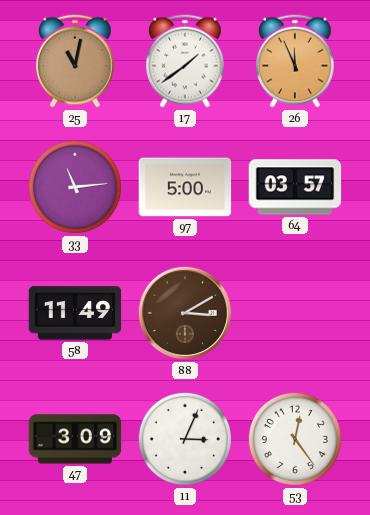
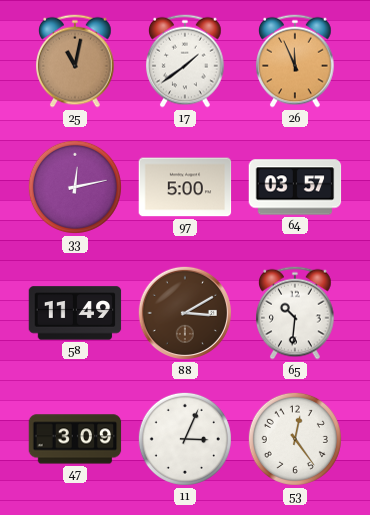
33: 11:14 -> 12:13
65: none -> 10:31
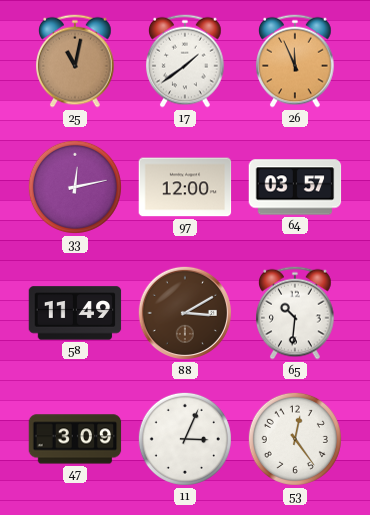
97: 5:00 -> 12:00
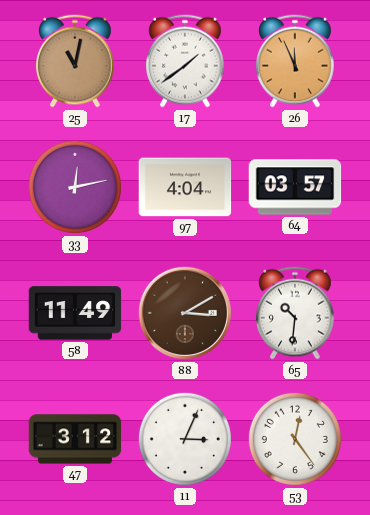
97: 12:00 -> 4:04
47: 3:09 -> 3:12
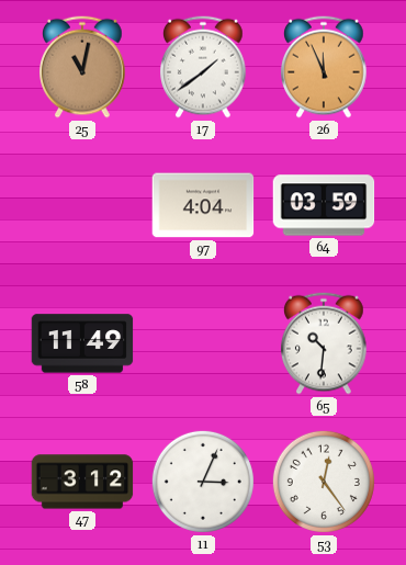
33: 12:13 -> none
64: 03:57 -> 03:59
88: 3:10 -> none
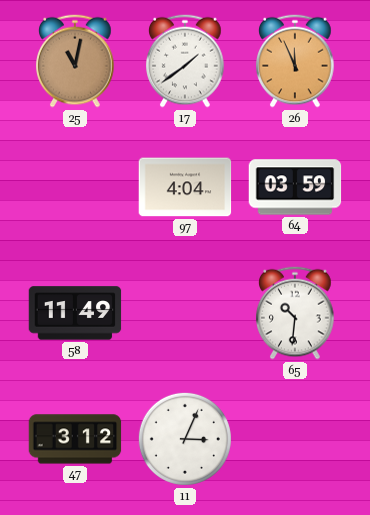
53: 12:24 -> none
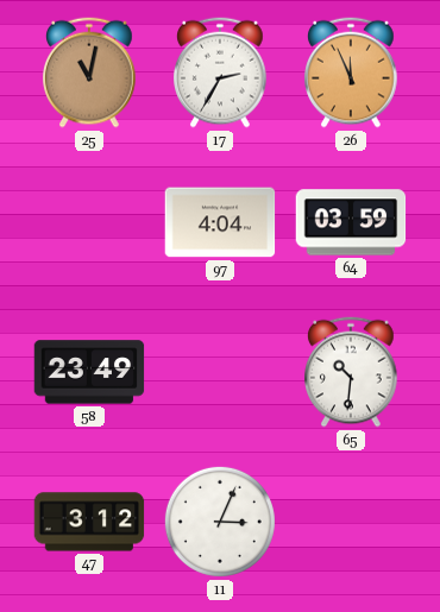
17: 1:39 -> 2:35
58: 11:49 -> 23:49
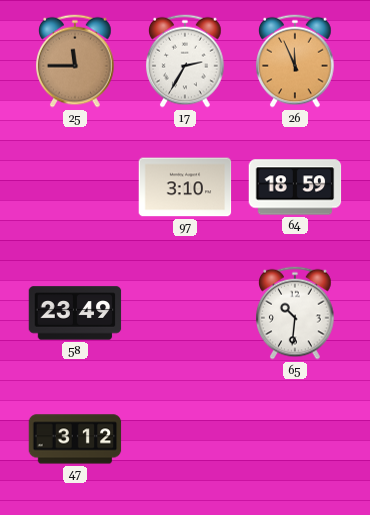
25: 11:02 -> 11:45
97: 4:04 -> 3:10
64: 03:59 -> 18:59
11: 3:04 -> none
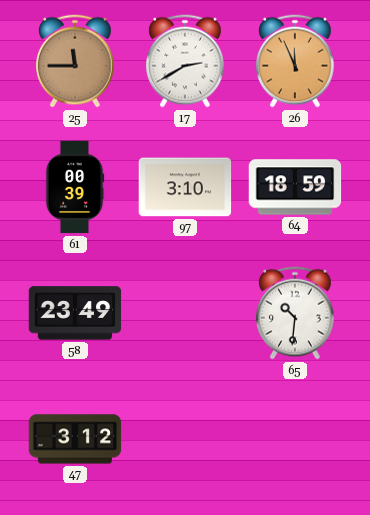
17: 2:35 -> 2:40
61: none -> 00:39
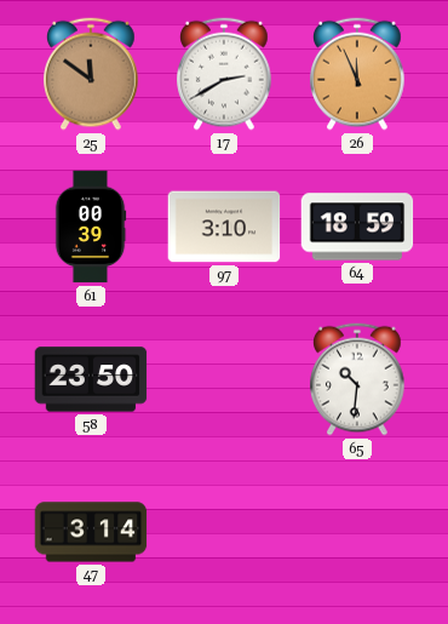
25: 11:45 -> 11:51
58: 23:49 -> 23:50
47: 3:12 -> 3:14
